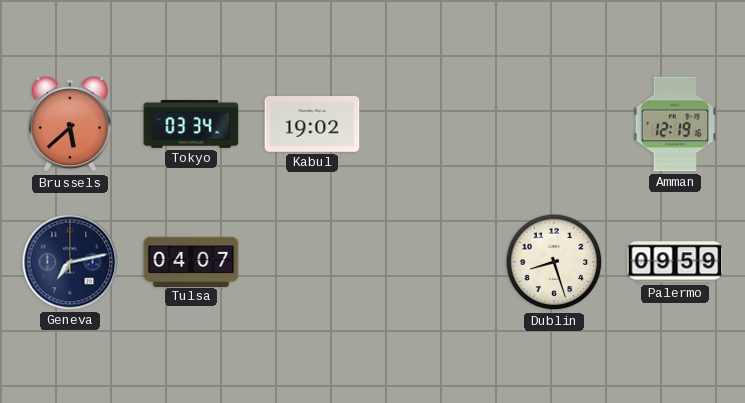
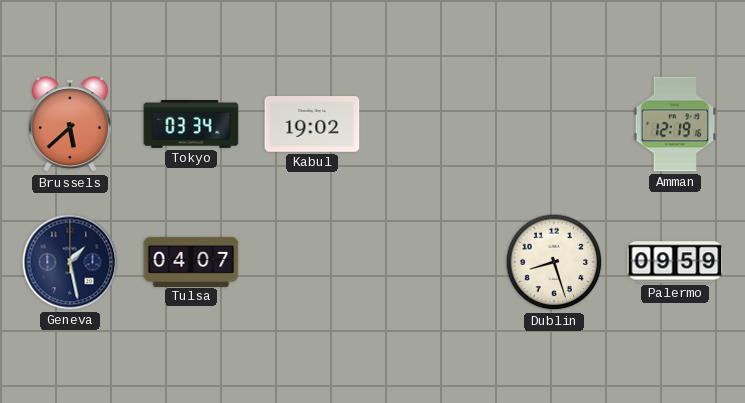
Geneva: 7:13 -> 1:28
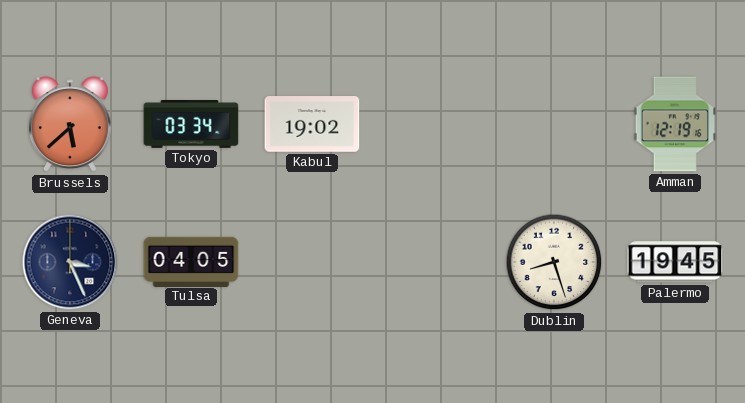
Geneva: 1:28 -> 3:26
Tulsa: 04:07 -> 04:05
Palermo: 09:59 -> 19:45
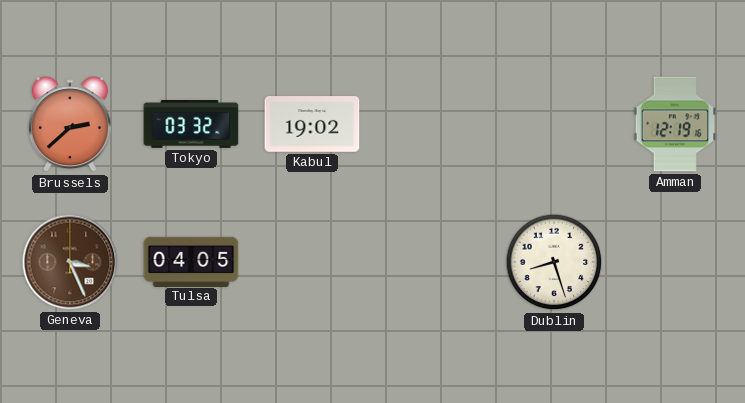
Brussels: 5:38 -> 2:38
Tokyo: 03:34 -> 03:32
Geneva dial: navy -> brown
Palermo: 19:45 -> none
